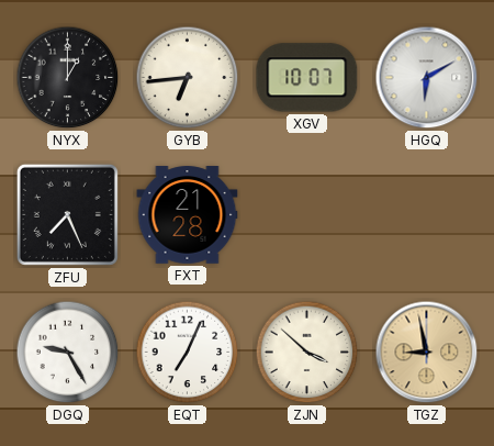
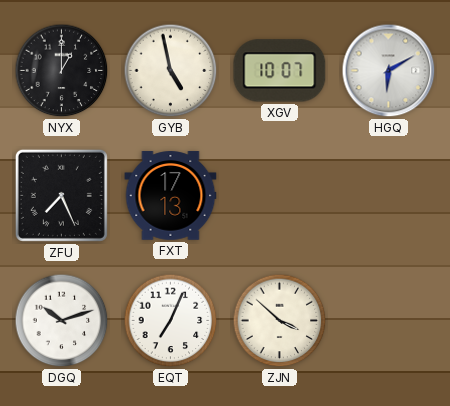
GYB: 6:44 -> 4:58
FXT: 21:28 -> 17:13
DGQ: 9:25 -> 10:12
TGZ: 8:58 -> none
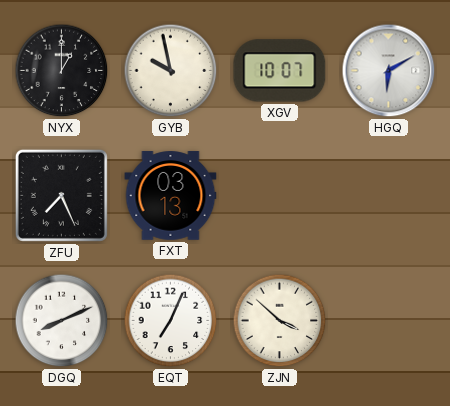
GYB: 4:58 -> 9:58
FXT: 17:13 -> 03:13
DGQ: 10:12 -> 8:11
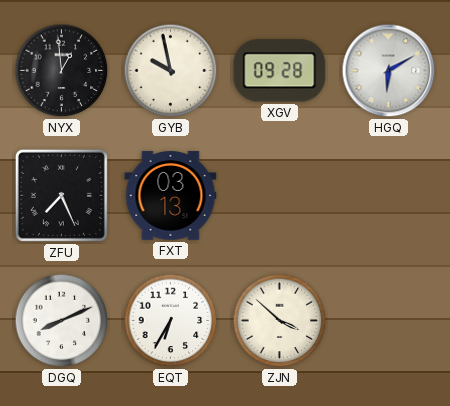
NYX: 1:00 -> 12:59
XGV: 10:07 -> 09:28
EQT: 7:04 -> 6:35
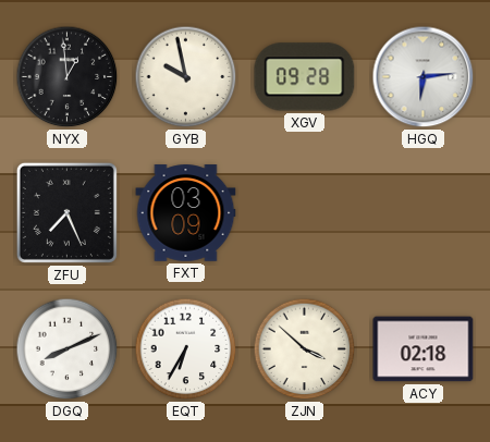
HGQ: 6:10 -> 6:14
FXT: 03:13 -> 03:09
ACY: none -> 02:18
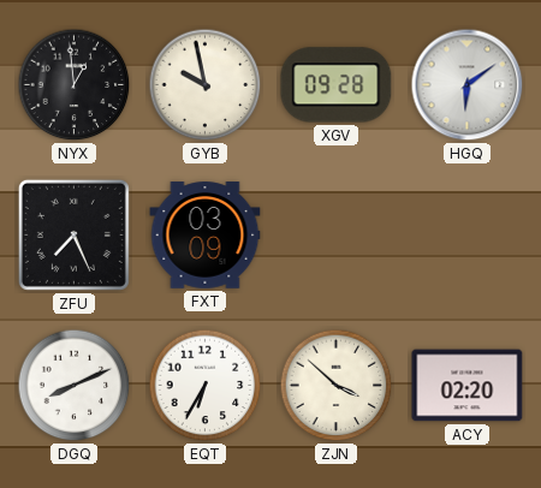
HGQ: 6:14 -> 6:09
ACY: 02:18 -> 02:20
